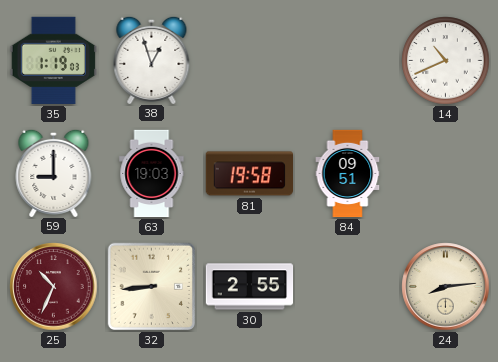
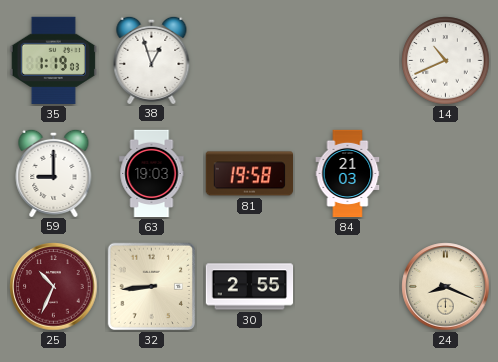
84: 09:51 -> 21:03
24: 8:14 -> 8:19
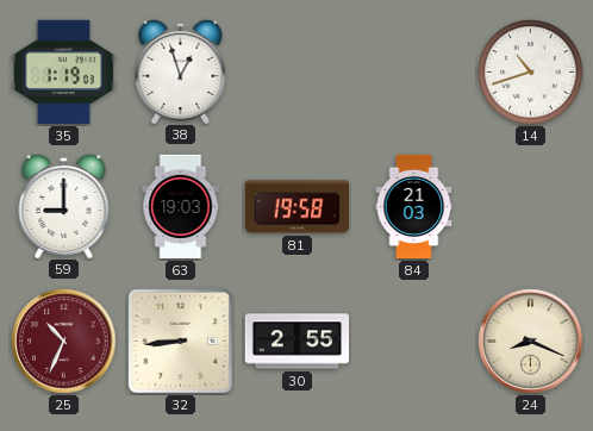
14: 10:41 -> 10:42
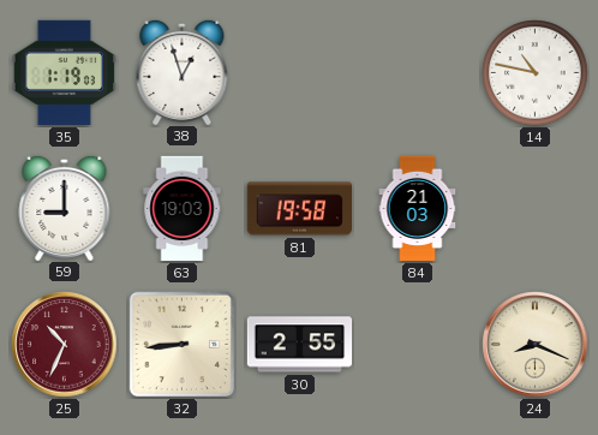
14: 10:42 -> 10:47
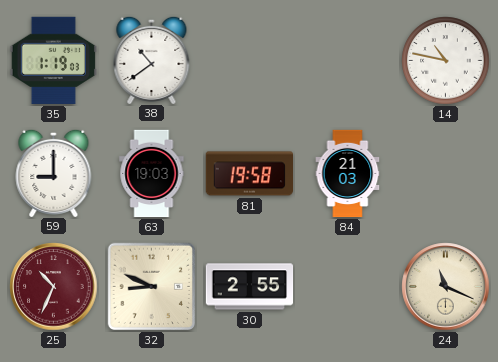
38: 12:57 -> 10:39
32: 8:44 -> 8:49
24: 8:19 -> 11:19
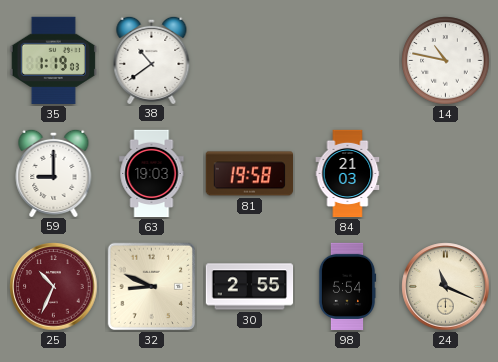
98: none -> 5:54
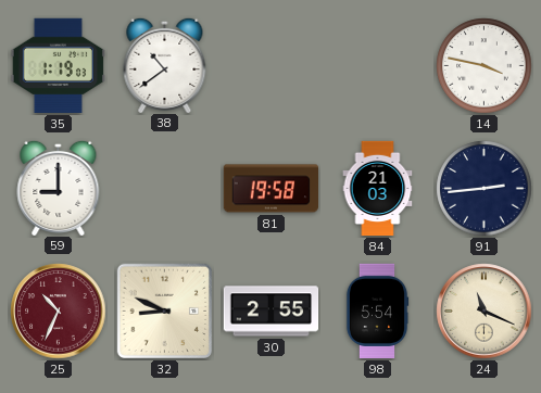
14: 10:47 -> 3:47
63: 19:03 -> none
91: none -> 2:44
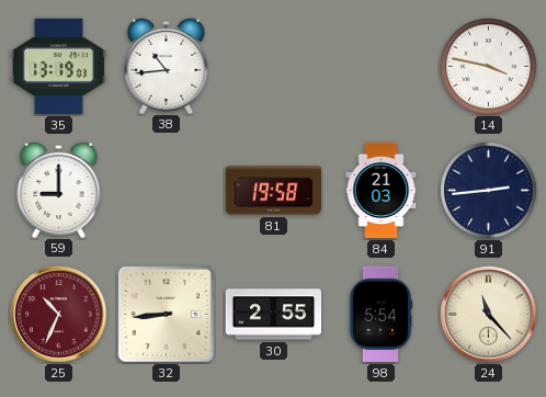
35: 1:19 -> 13:19
38: 10:39 -> 10:44
32: 8:49 -> 8:44
24: 11:19 -> 11:23
